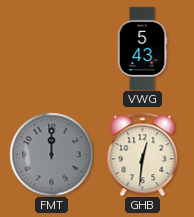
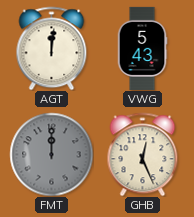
AGT: none -> 12:01
GHB: 12:31 -> 12:26
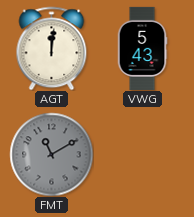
FMT: 12:00 -> 11:10
GHB: 12:26 -> none
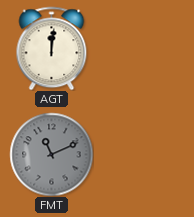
VWG: 5:43 -> none
FMT: 11:10 -> 11:11
